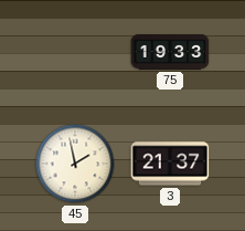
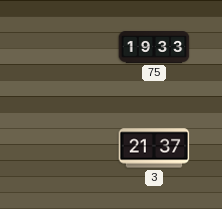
45: 1:58 -> none
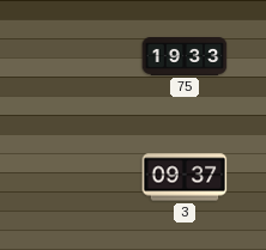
3: 21:37 -> 09:37
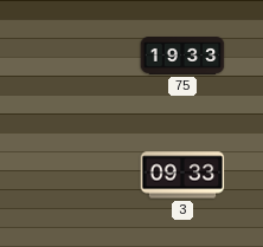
3: 09:37 -> 09:33
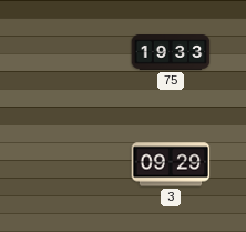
3: 09:33 -> 09:29
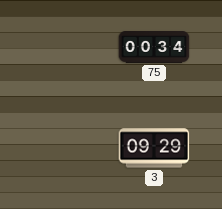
75: 19:33 -> 00:34
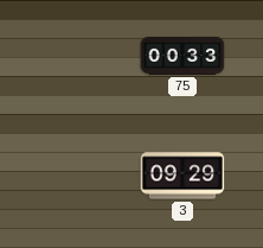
75: 00:34 -> 00:33
